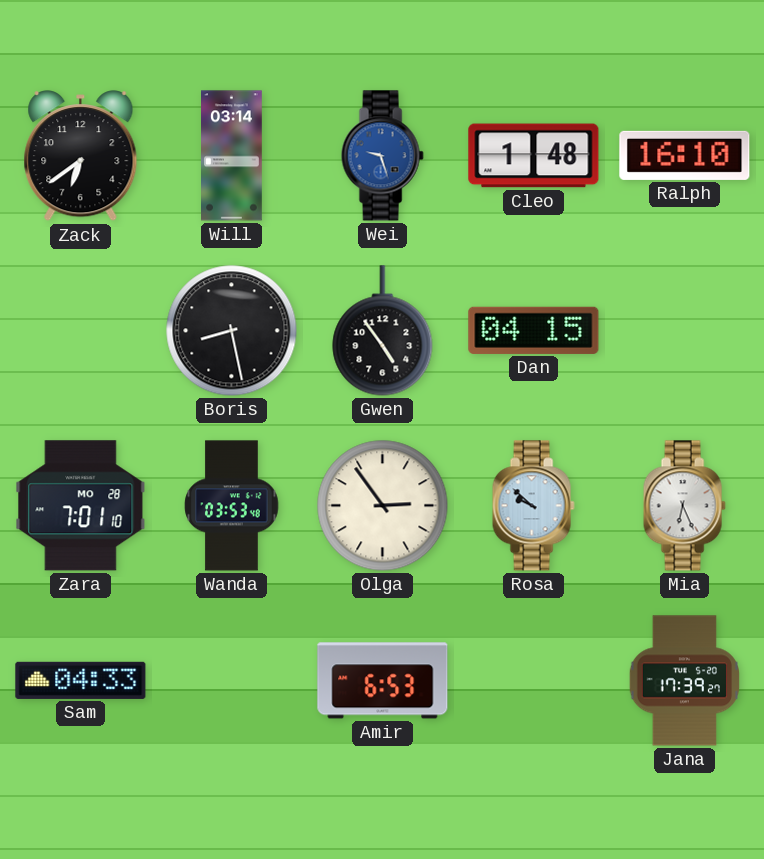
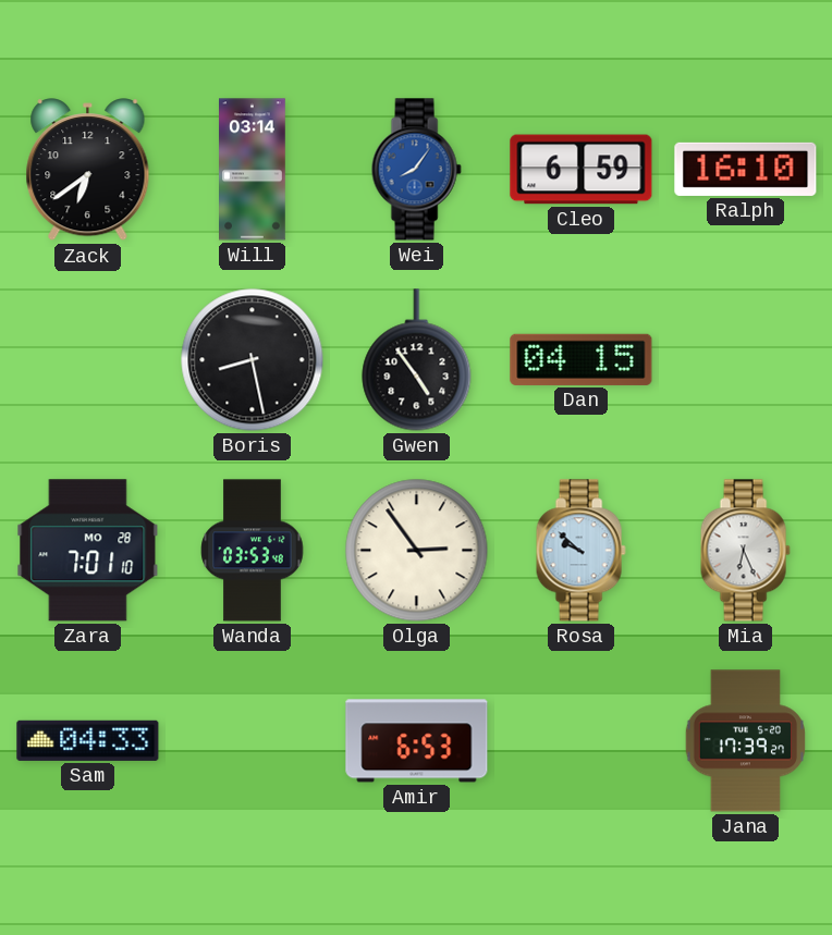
Wei: 9:27 -> 8:06
Cleo: 1:48 -> 6:59
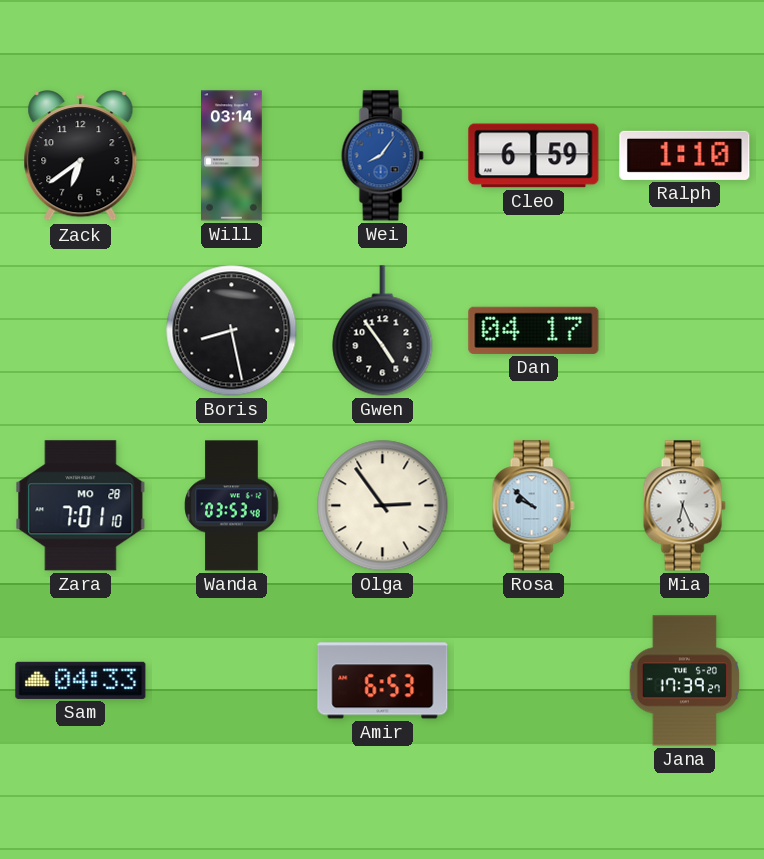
Ralph: 16:10 -> 1:10
Dan: 04:15 -> 04:17
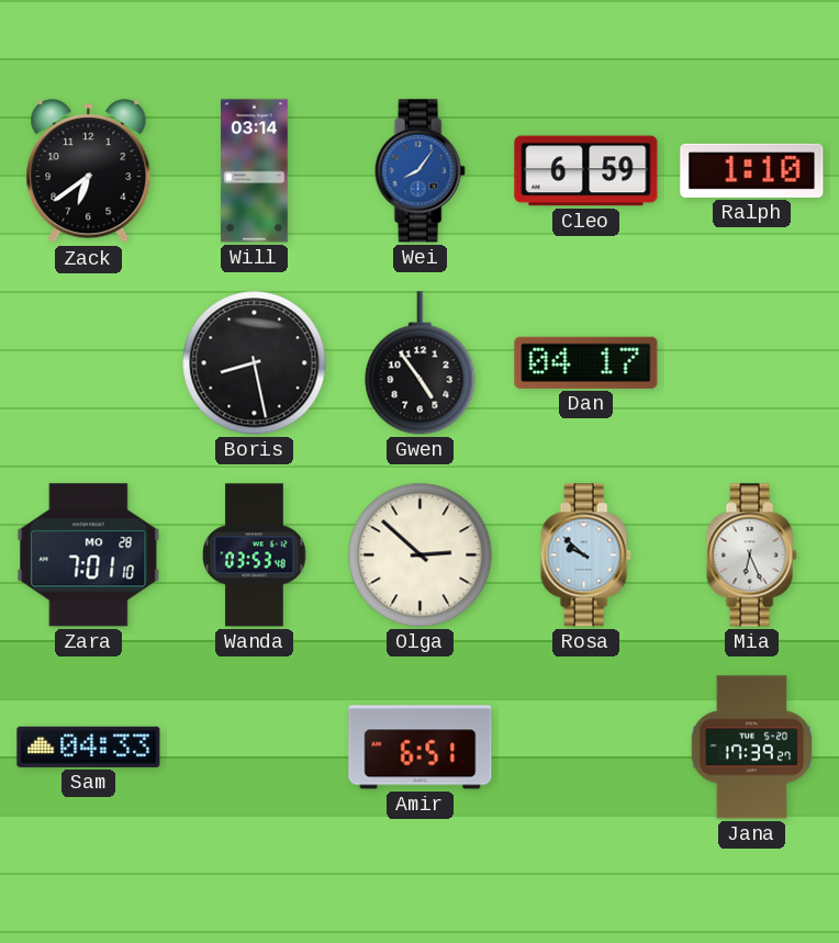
Olga: 2:54 -> 2:52
Amir: 6:53 -> 6:51
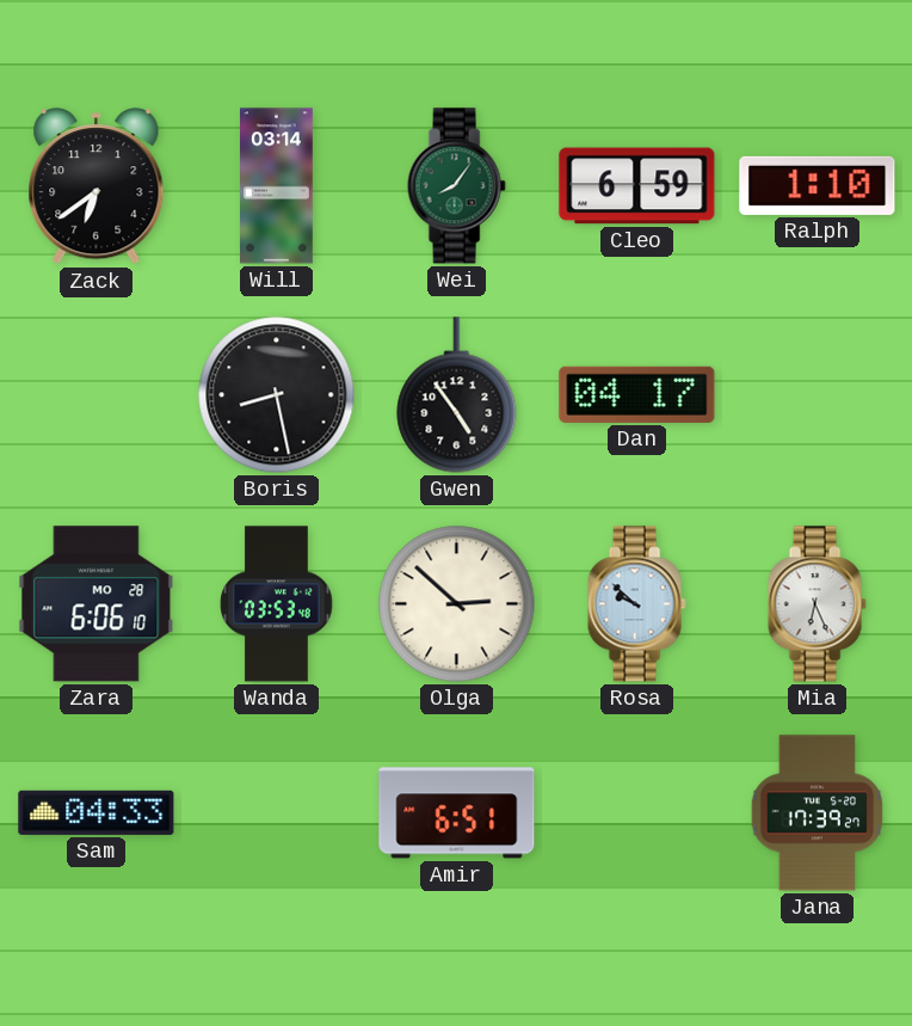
Wei dial: blue -> green
Zara: 7:01 -> 6:06
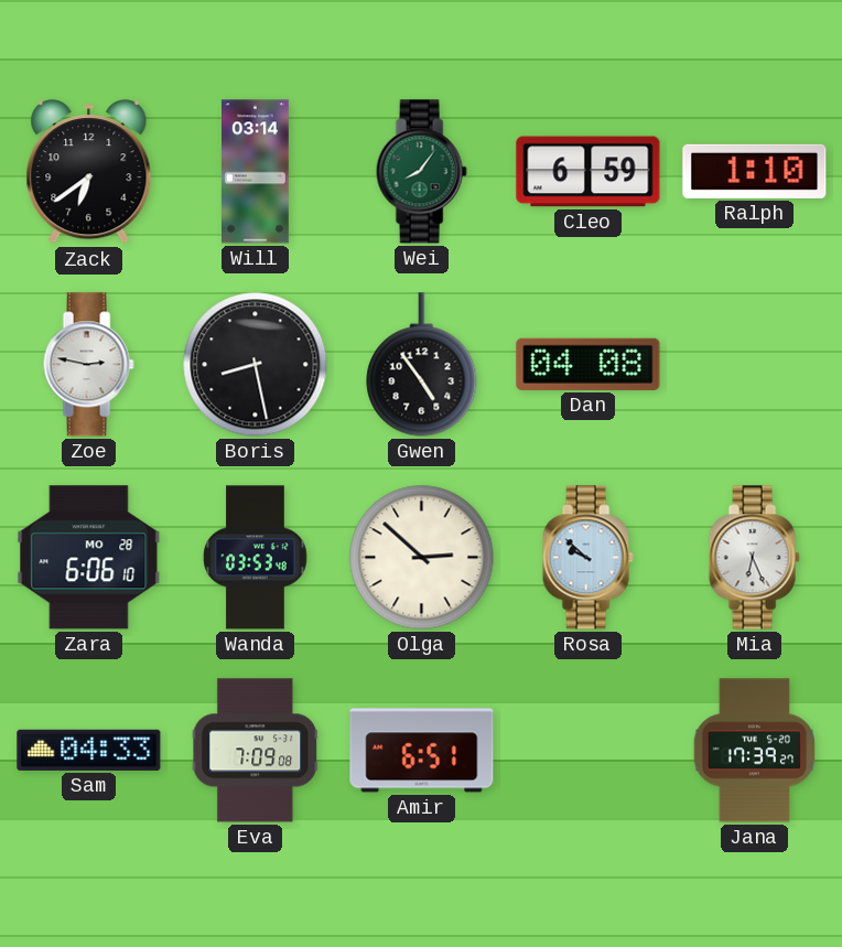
Zoe: none -> 2:47
Dan: 04:17 -> 04:08
Eva: none -> 7:09
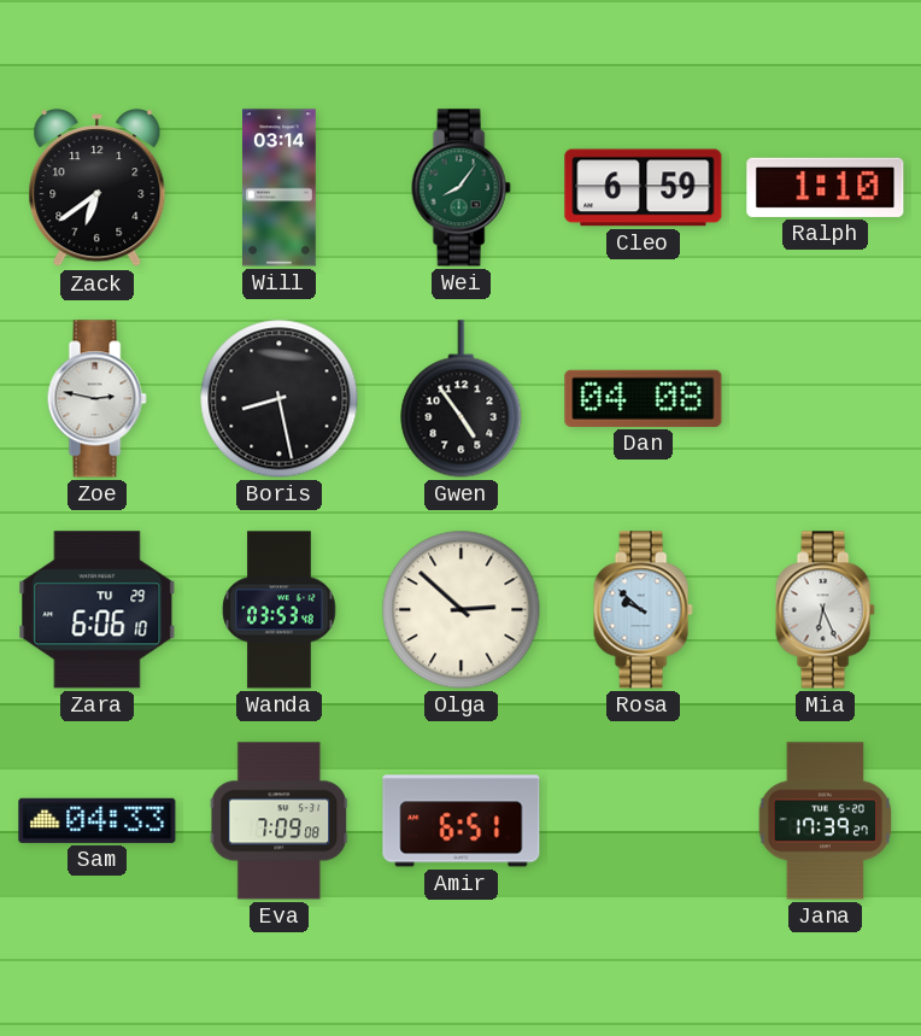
Zara date: MO 28 -> TU 29
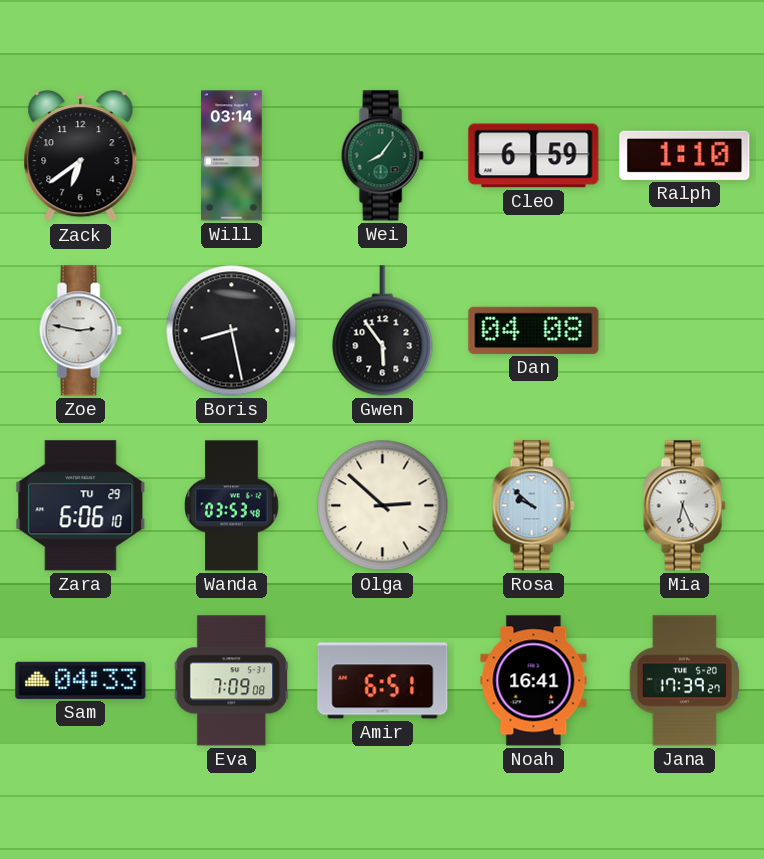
Gwen: 4:54 -> 5:54
Noah: none -> 16:41
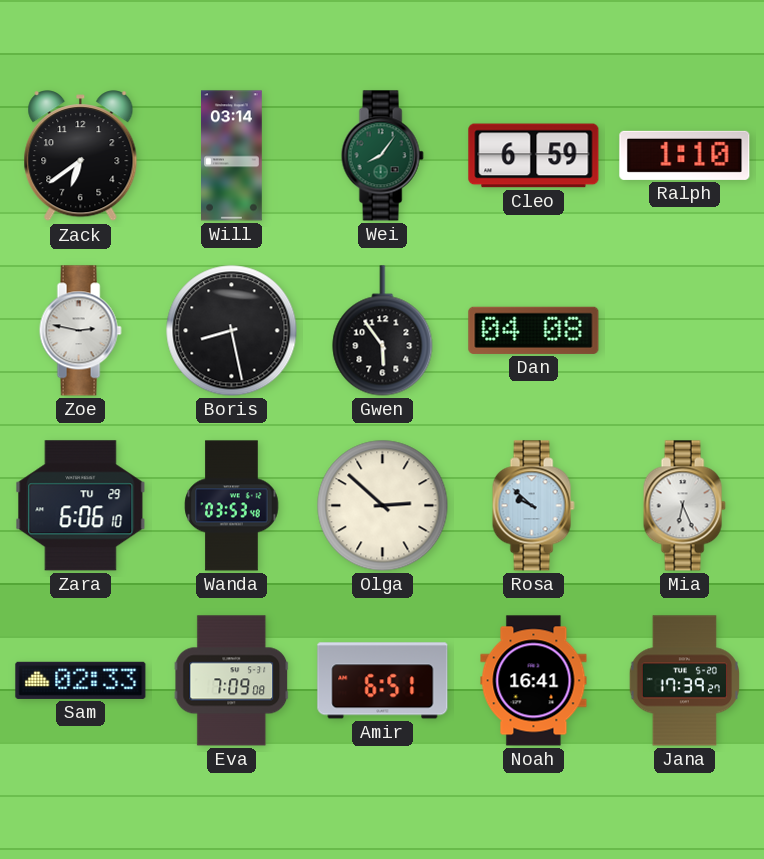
Sam: 04:33 -> 02:33
